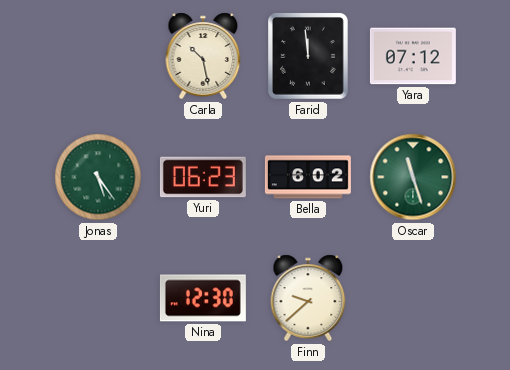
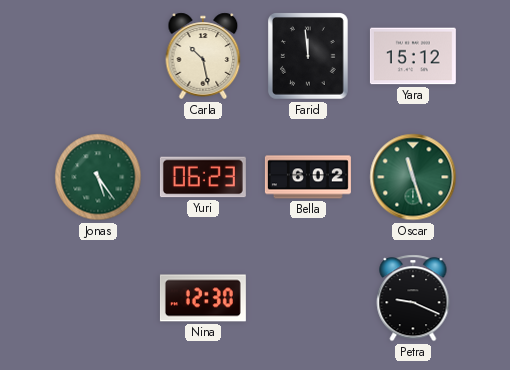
Yara: 07:12 -> 15:12
Finn: 9:38 -> none
Petra: none -> 9:19
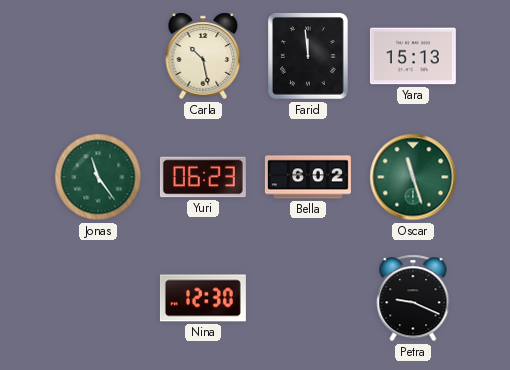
Yara: 15:12 -> 15:13
Jonas: 5:24 -> 11:24
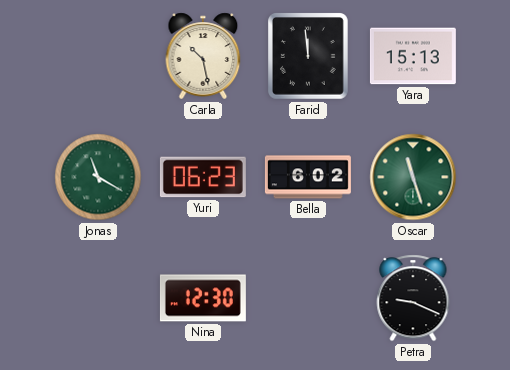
Jonas: 11:24 -> 11:20
